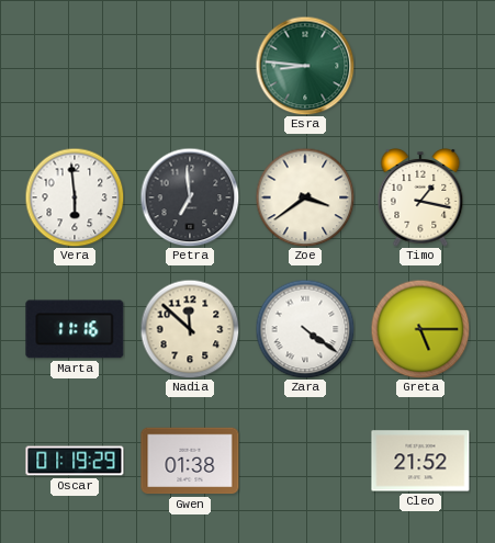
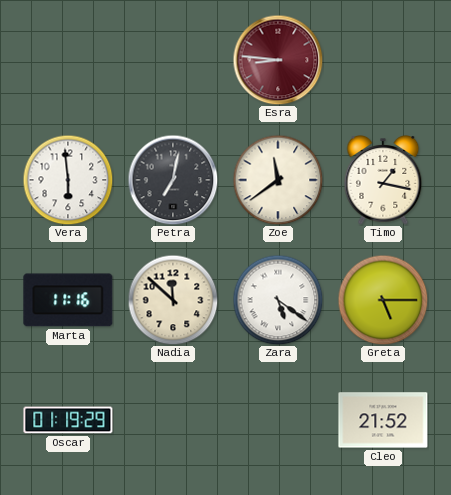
Esra dial: green -> burgundy
Petra: 6:59 -> 7:02
Zoe: 3:39 -> 11:39
Zara: 4:21 -> 5:21
Gwen: 01:38 -> none
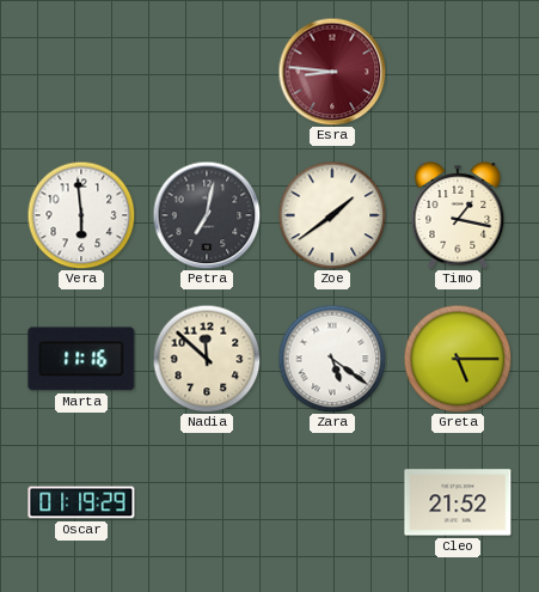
Zoe: 11:39 -> 1:39
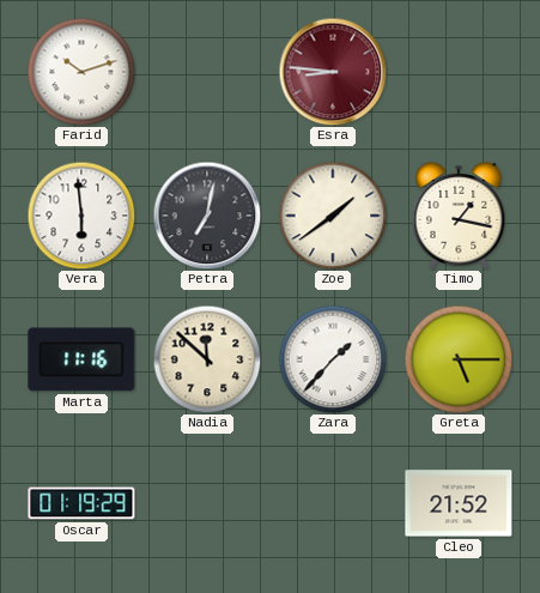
Farid: none -> 10:12
Zara: 5:21 -> 1:37
